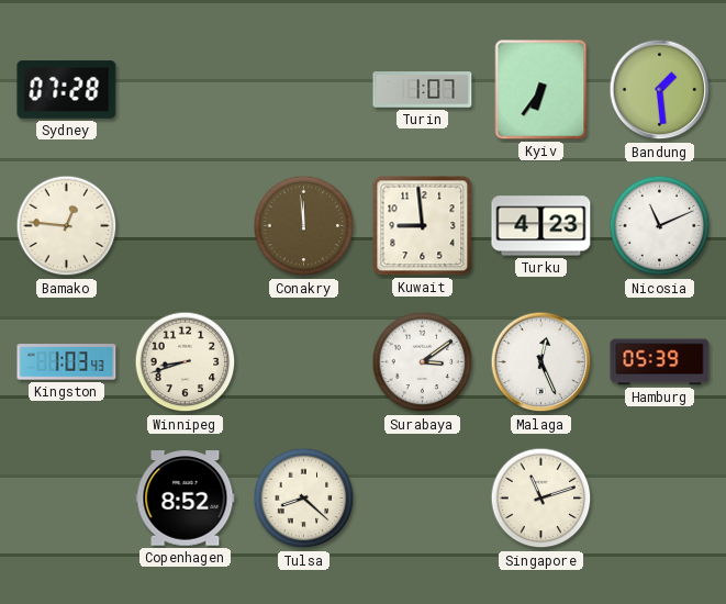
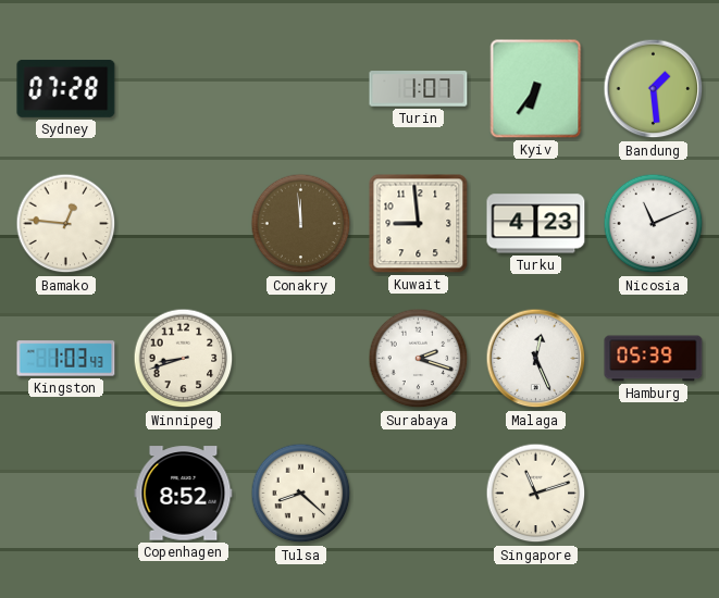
Surabaya: 3:09 -> 2:18
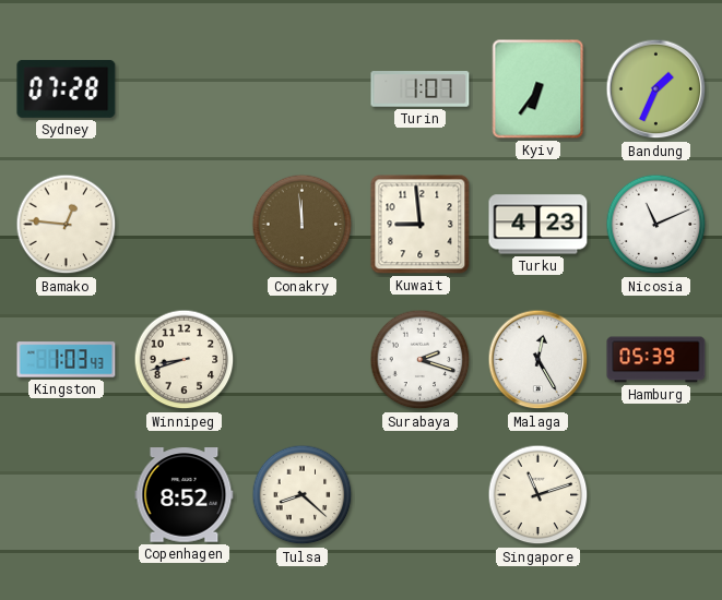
Bandung: 1:29 -> 1:34
Malaga: 12:26 -> 12:25
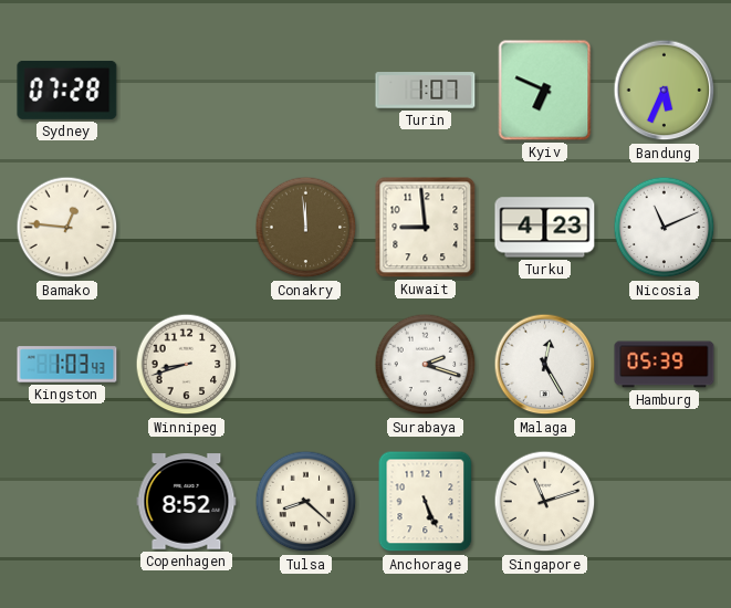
Kyiv: 6:36 -> 6:49
Bandung: 1:34 -> 5:34
Anchorage: none -> 5:26
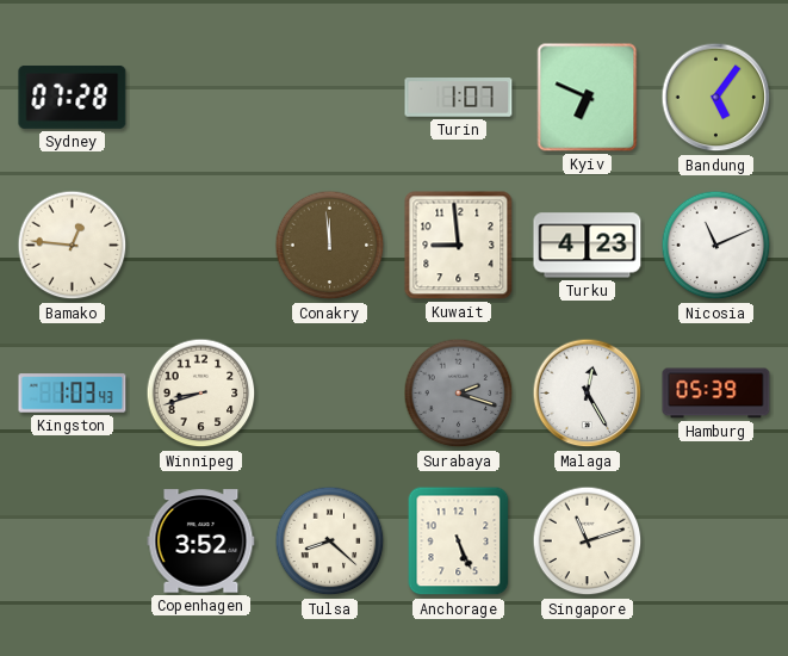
Bandung: 5:34 -> 5:06
Surabaya dial: white -> grey
Copenhagen: 8:52 -> 3:52
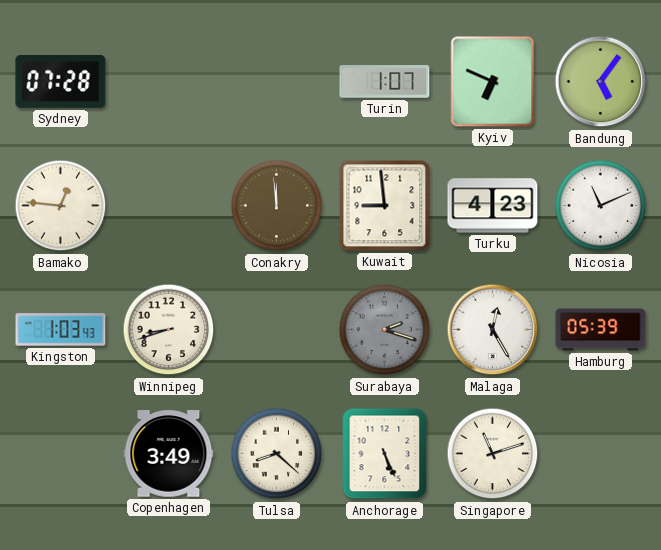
Copenhagen: 3:52 -> 3:49
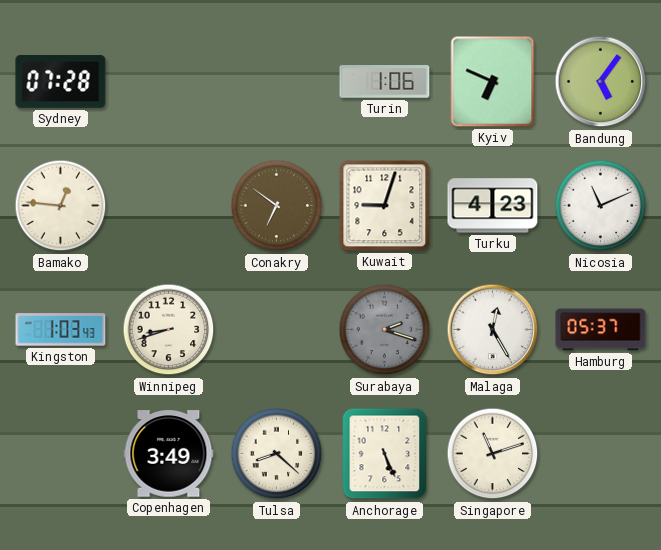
Turin: 1:07 -> 1:06
Conakry: 11:59 -> 6:51
Kuwait: 8:59 -> 9:03
Hamburg: 05:39 -> 05:37
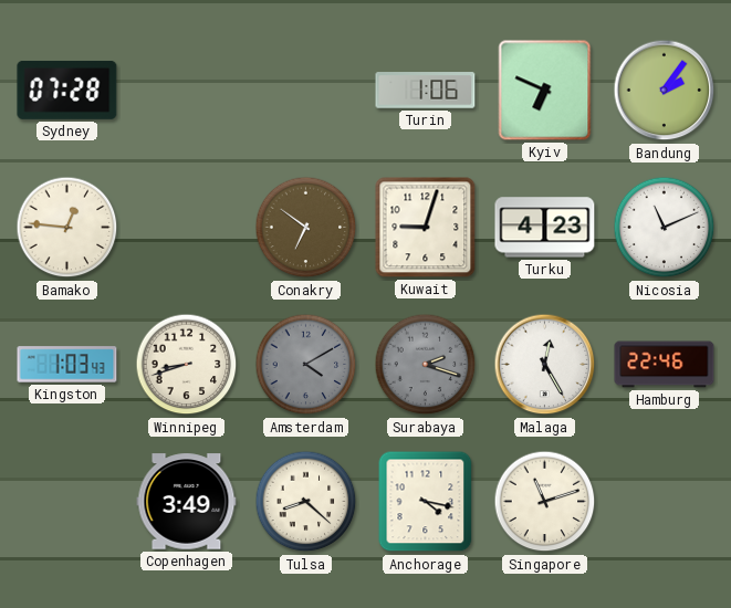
Bandung: 5:06 -> 2:06
Amsterdam: none -> 4:10
Hamburg: 05:37 -> 22:46
Anchorage: 5:26 -> 4:17
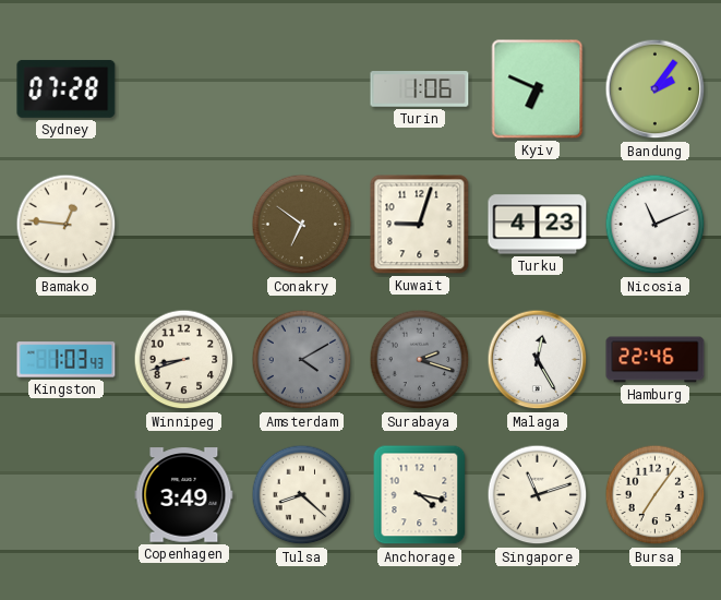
Bursa: none -> 7:06
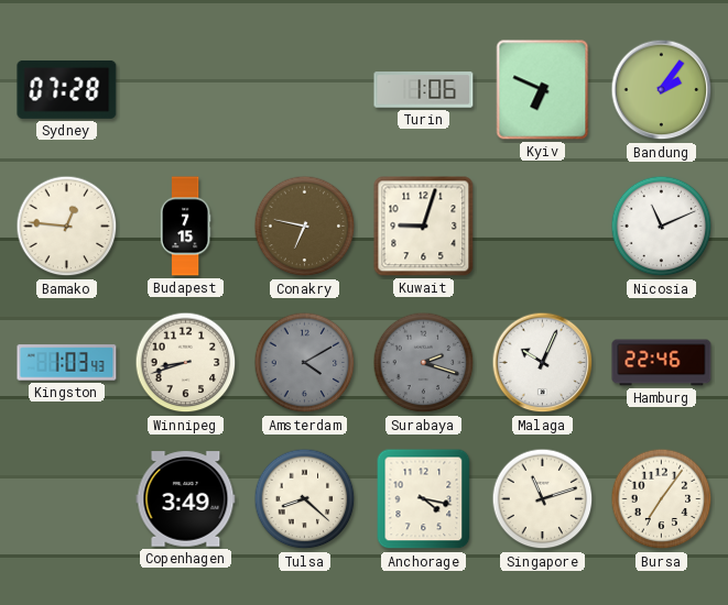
Budapest: none -> 7:15
Conakry: 6:51 -> 6:47
Turku: 4:23 -> none
Malaga: 12:25 -> 10:04
